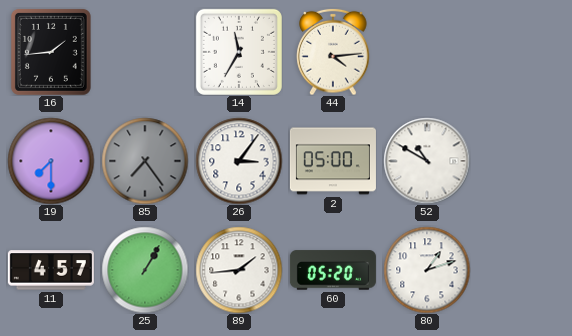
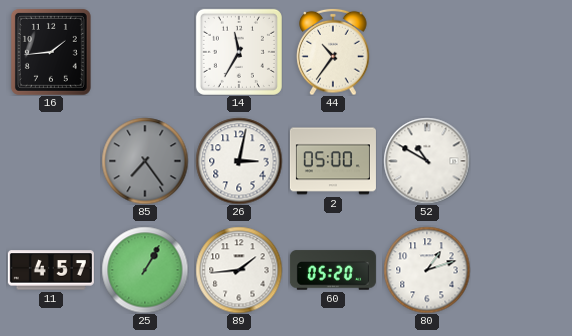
44: 4:14 -> 10:36
19: 7:30 -> none
26: 3:06 -> 3:02
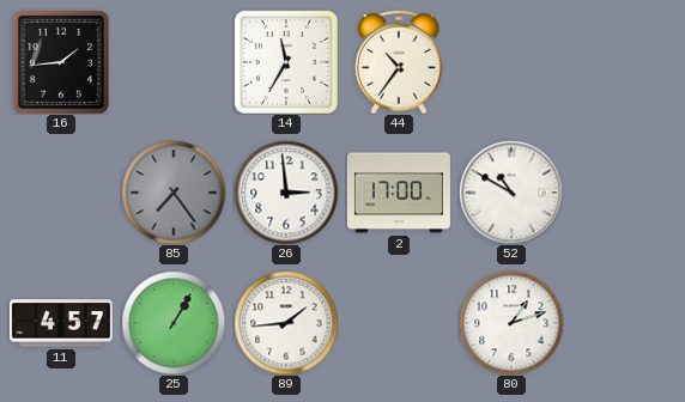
26: 3:02 -> 2:59
2: 05:00 -> 17:00
60: 05:20 -> none
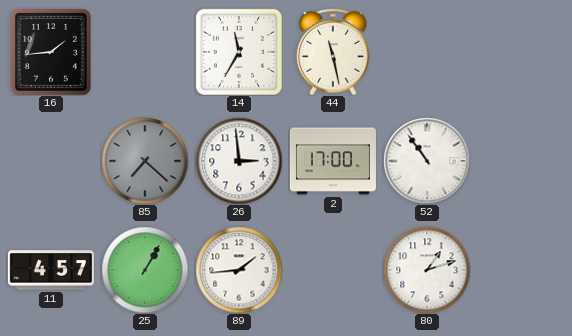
44: 10:36 -> 11:28
85: 7:24 -> 7:22
52: 10:50 -> 10:54
